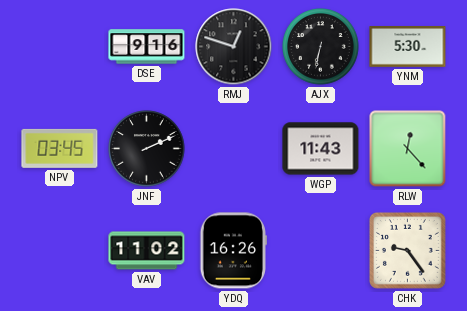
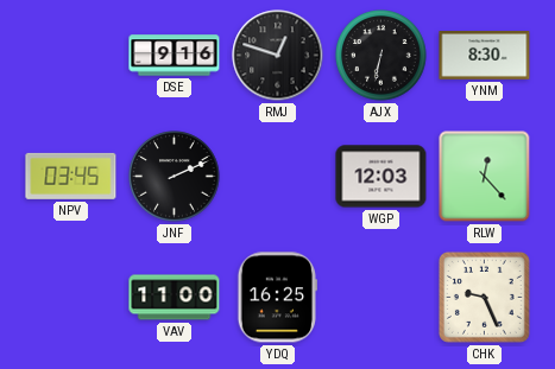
YNM: 5:30 -> 8:30
WGP: 11:43 -> 12:03
VAV: 11:02 -> 11:00
YDQ: 16:26 -> 16:25
CHK: 9:24 -> 9:26
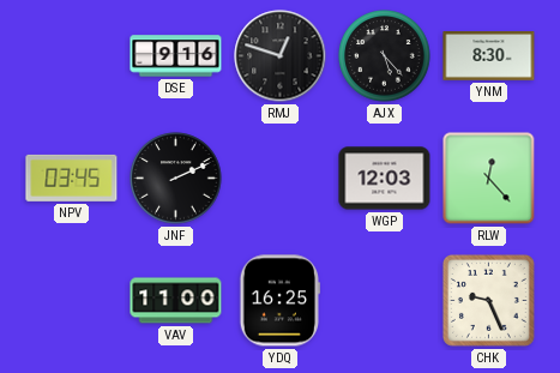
AJX: 6:32 -> 5:23
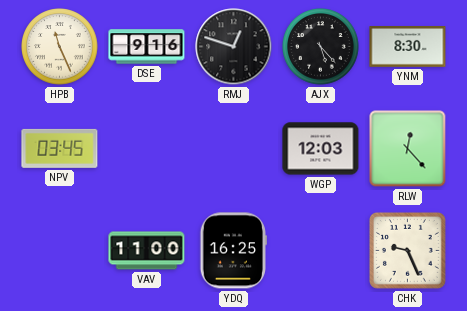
HPB: none -> 11:26
JNF: 2:11 -> none
